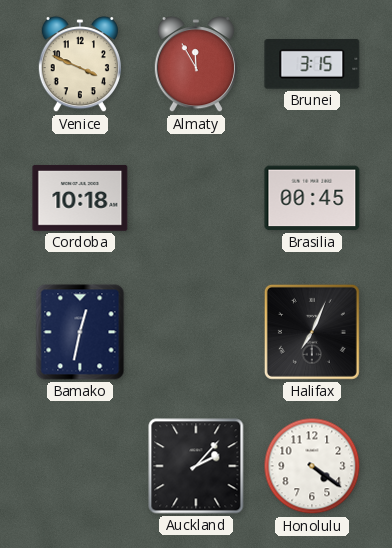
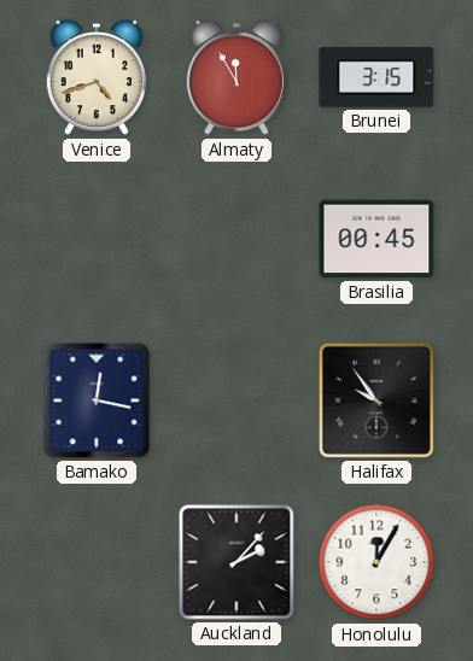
Venice: 3:49 -> 4:42
Cordoba: 10:18 -> none
Bamako: 12:32 -> 12:17
Halifax: 7:04 -> 9:54
Honolulu: 4:21 -> 12:05
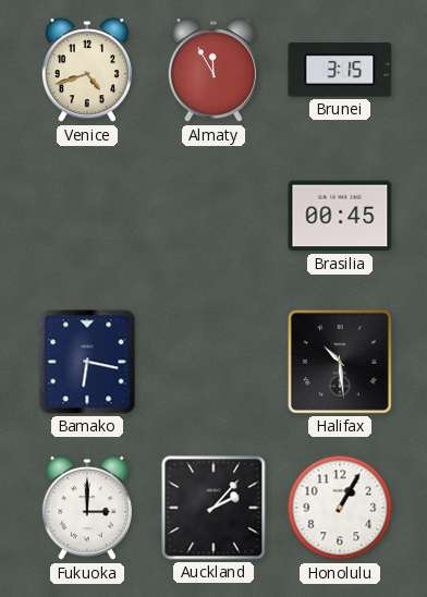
Bamako: 12:17 -> 6:17
Halifax: 9:54 -> 10:29
Fukuoka: none -> 3:00
Honolulu: 12:05 -> 1:05
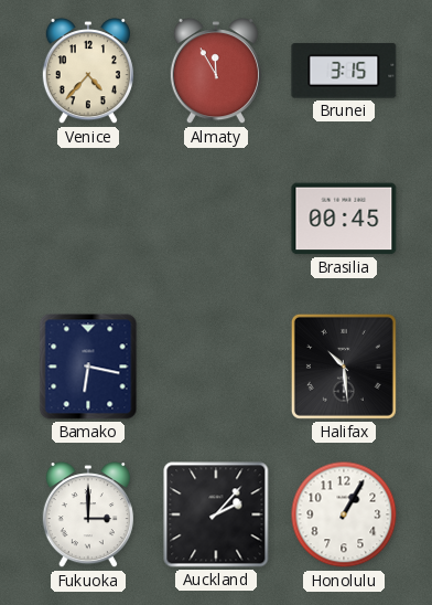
Venice: 4:42 -> 4:37
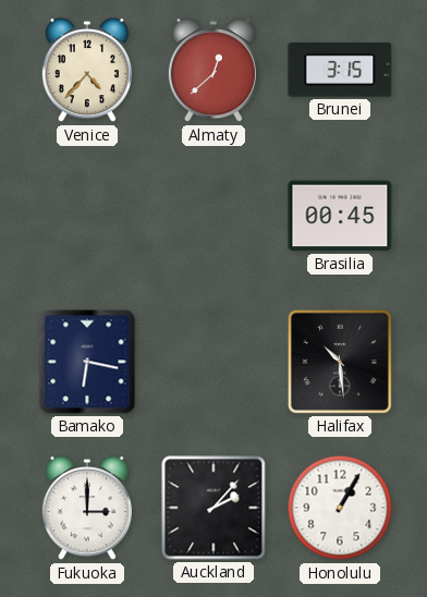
Almaty: 11:55 -> 12:38
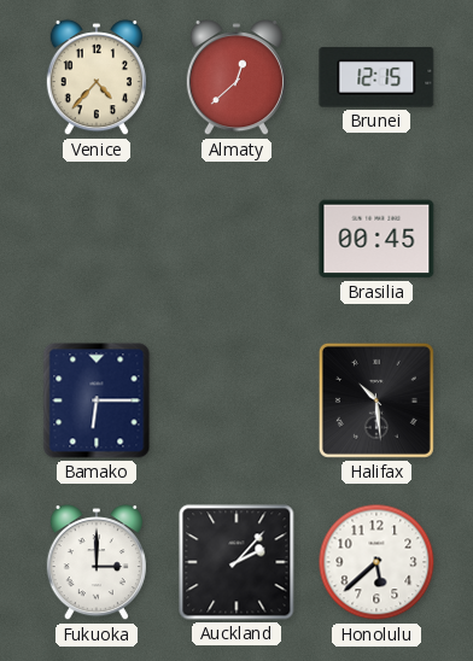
Brunei: 3:15 -> 12:15
Bamako: 6:17 -> 6:15
Honolulu: 1:05 -> 5:38
